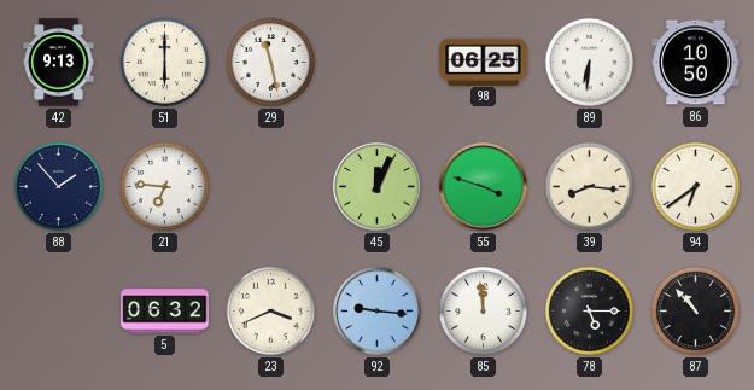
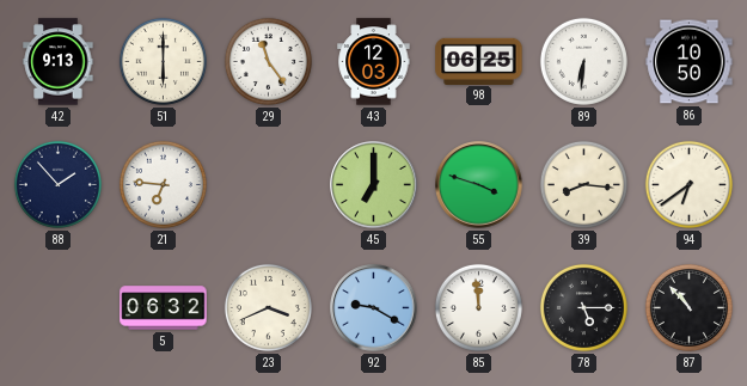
29: 11:28 -> 11:24
43: none -> 12:03
45: 12:04 -> 7:00
92: 9:16 -> 9:20
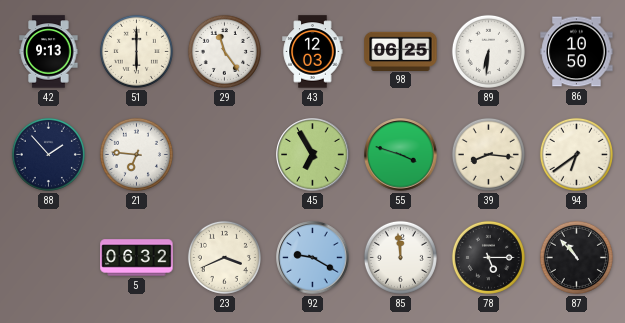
45: 7:00 -> 6:55
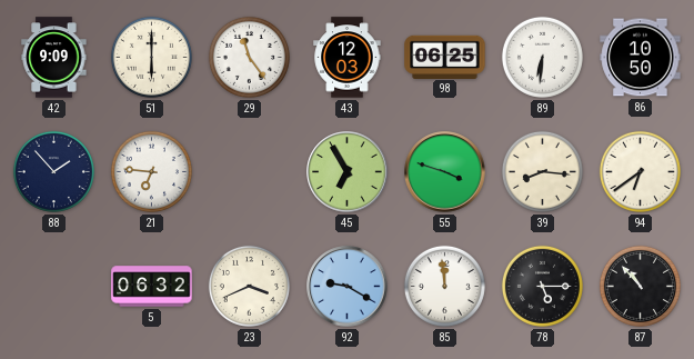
42: 9:13 -> 9:09
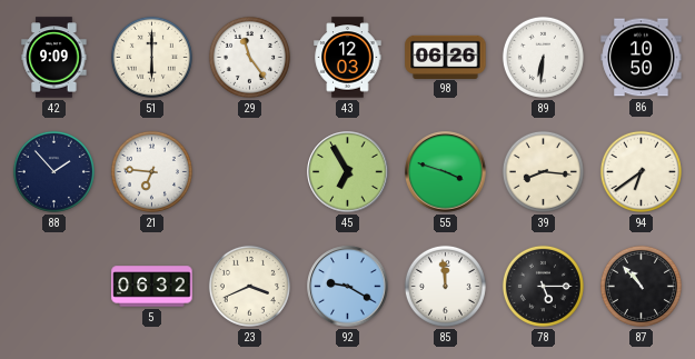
98: 06:25 -> 06:26
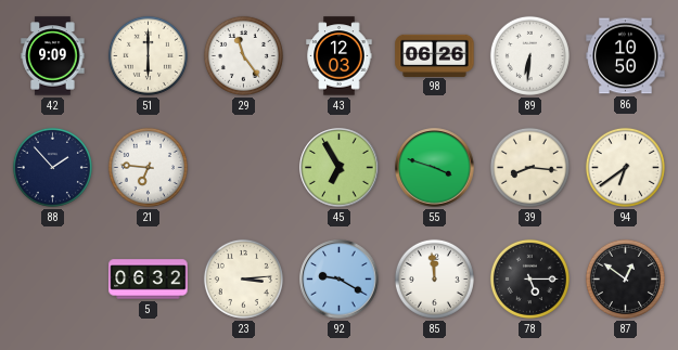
23: 3:41 -> 3:14
87: 10:53 -> 12:51
